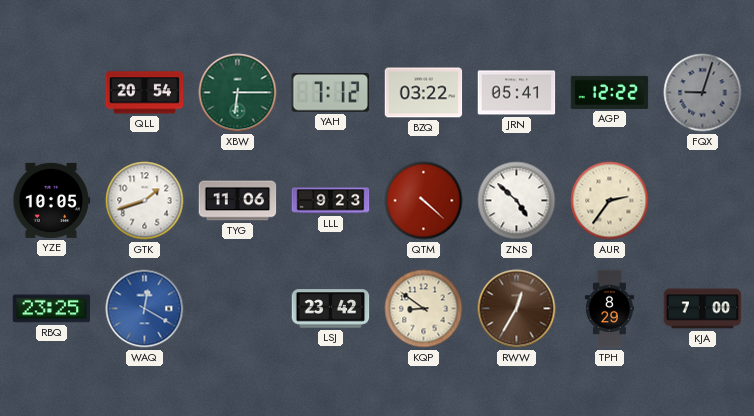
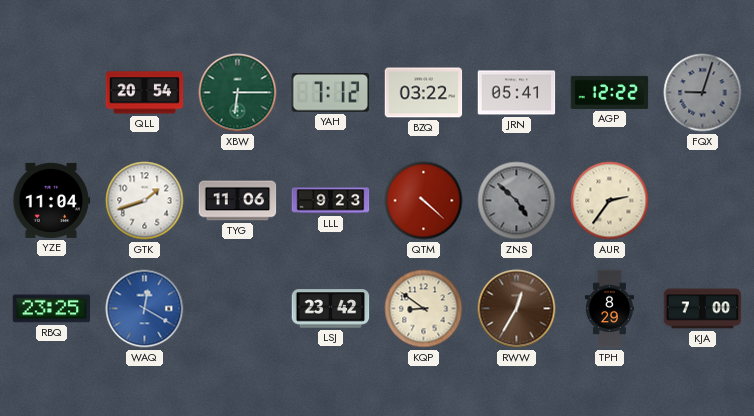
YZE: 10:05 -> 11:04
ZNS dial: white -> grey
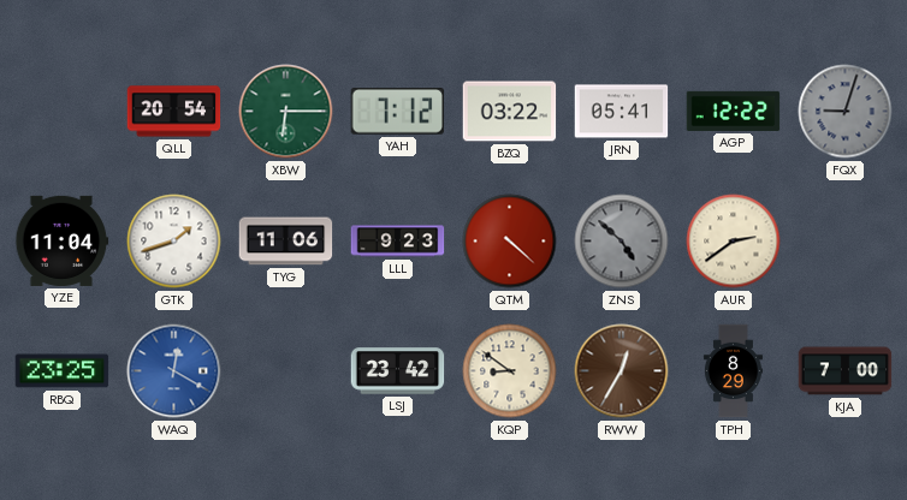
AUR: 2:36 -> 2:39
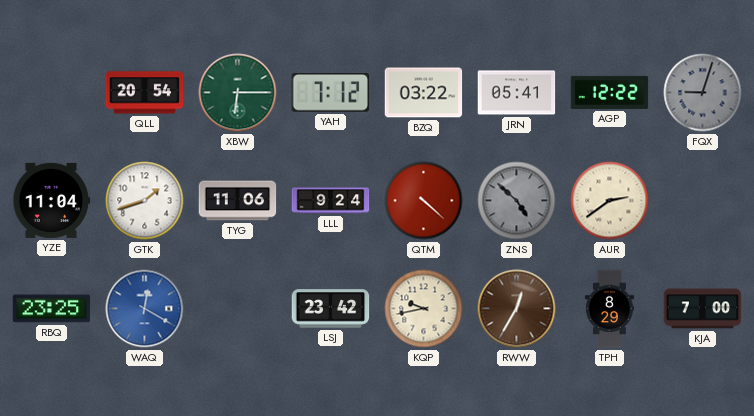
LLL: 9:23 -> 9:24
KQP: 8:51 -> 9:43
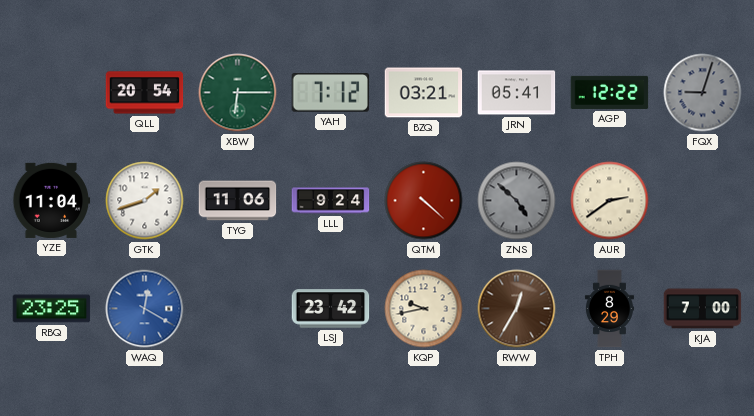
BZQ: 03:22 -> 03:21
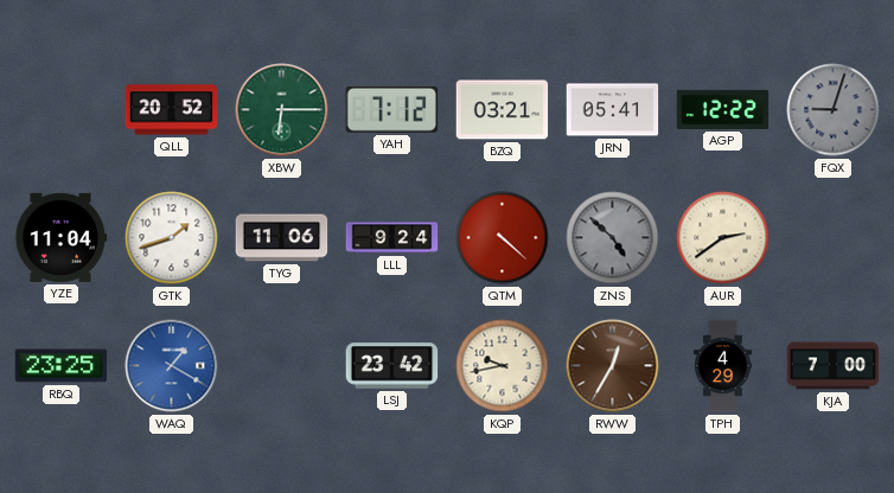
QLL: 20:54 -> 20:52
WAQ: 12:20 -> 1:20
TPH: 8:29 -> 4:29
